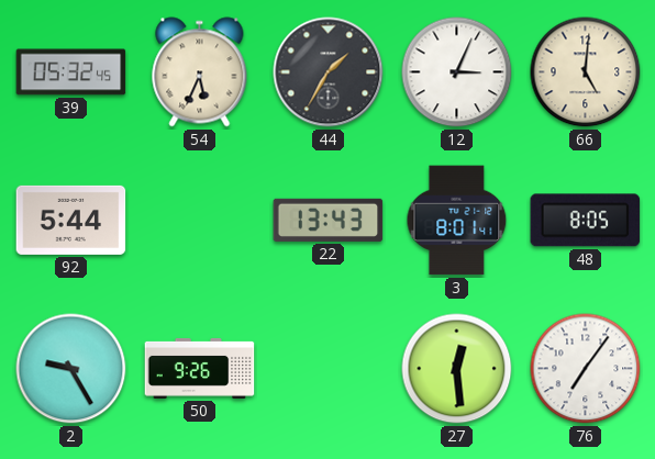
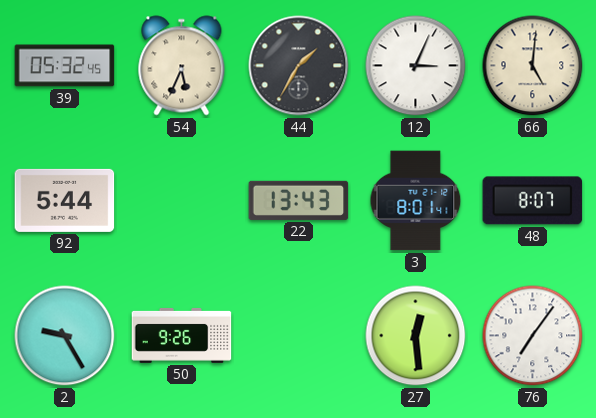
48: 8:05 -> 8:07
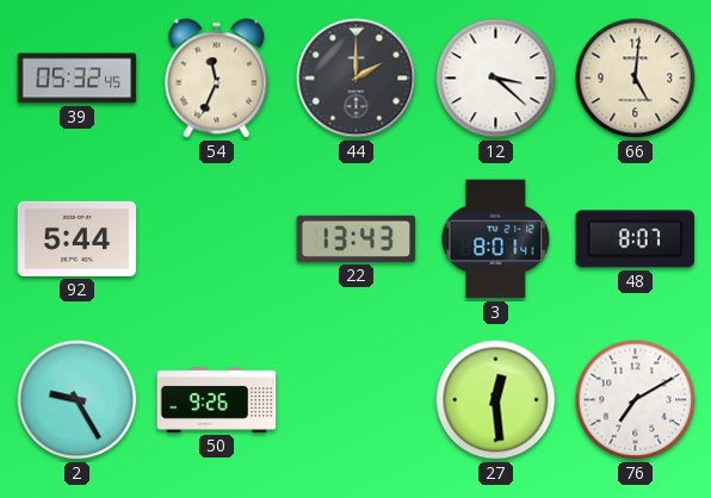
54: 5:34 -> 11:34
44: 1:35 -> 2:00
12: 3:04 -> 3:22
76: 7:06 -> 7:10
